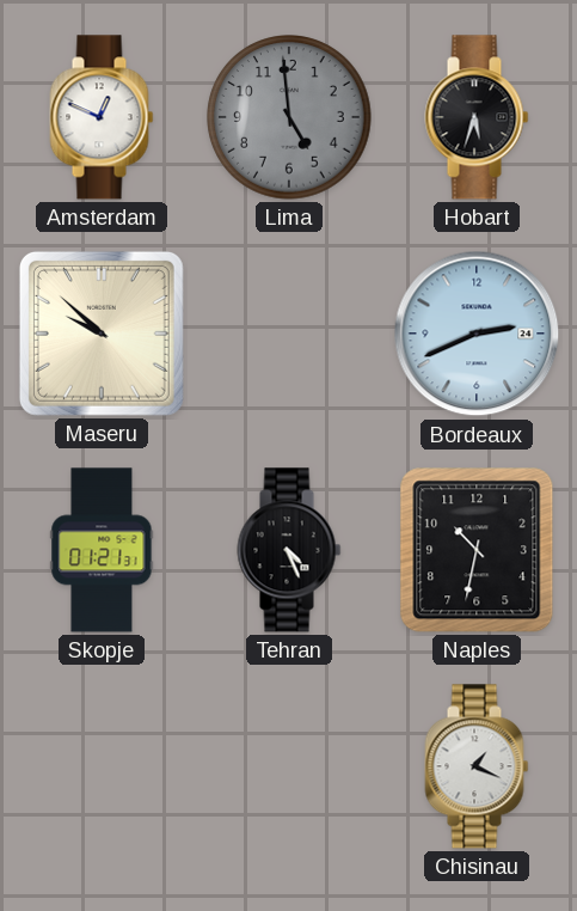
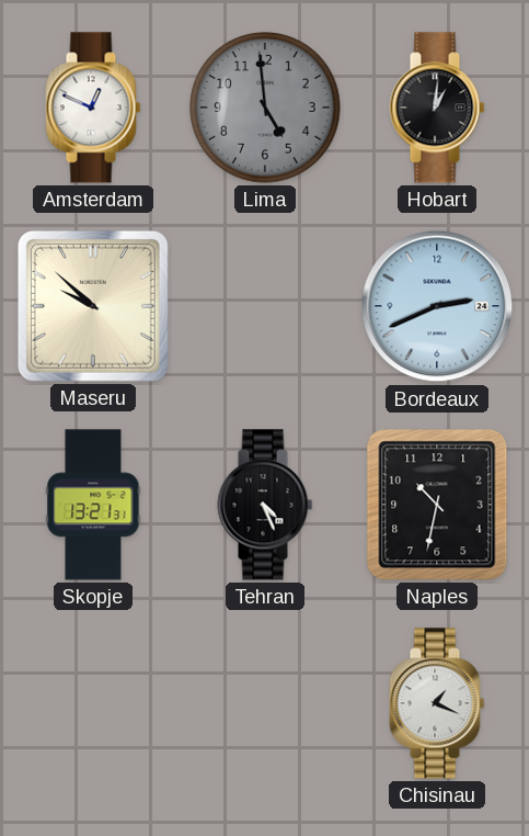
Hobart: 5:33 -> 1:01
Skopje: 01:21 -> 13:21
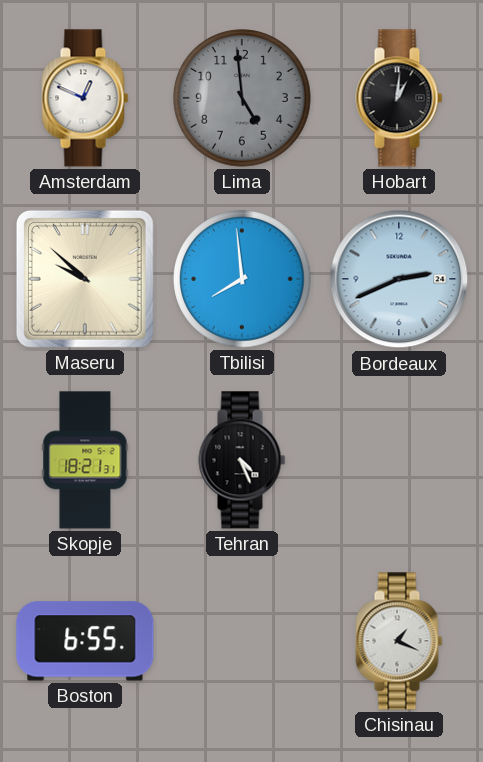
Tbilisi: none -> 7:59
Skopje: 13:21 -> 18:21
Naples: 10:32 -> none
Boston: none -> 6:55
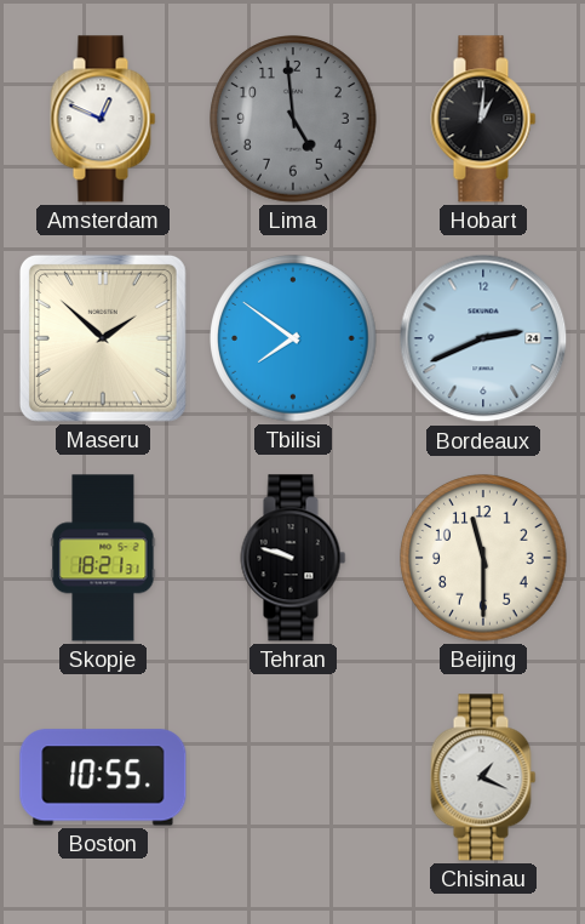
Maseru: 9:52 -> 1:52
Tbilisi: 7:59 -> 7:51
Tehran: 4:26 -> 9:48
Beijing: none -> 11:30
Boston: 6:55 -> 10:55
